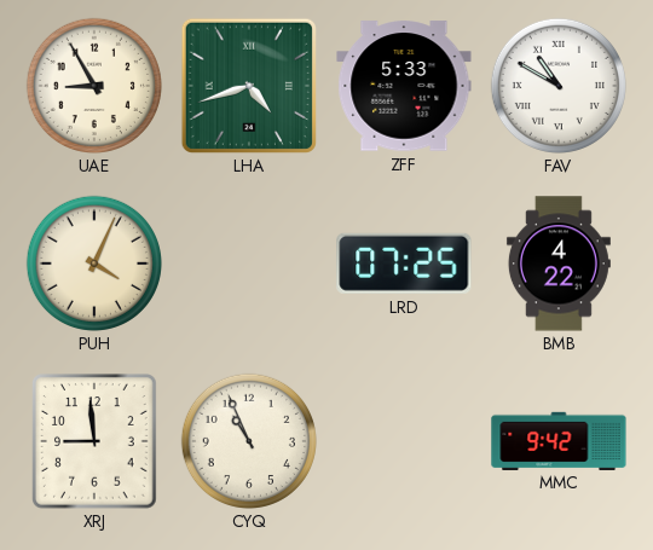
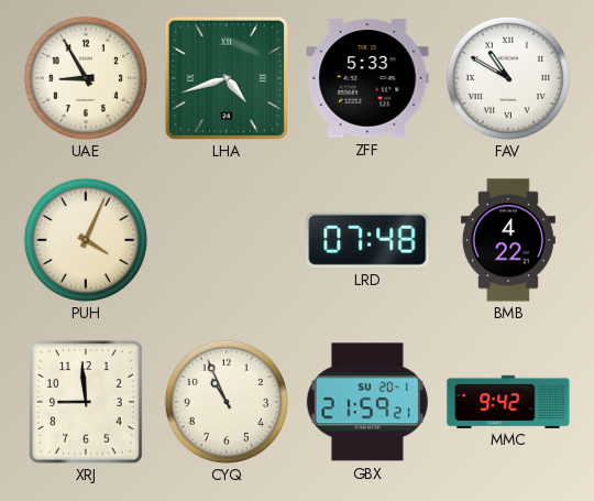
LRD: 07:25 -> 07:48
GBX: none -> 21:59
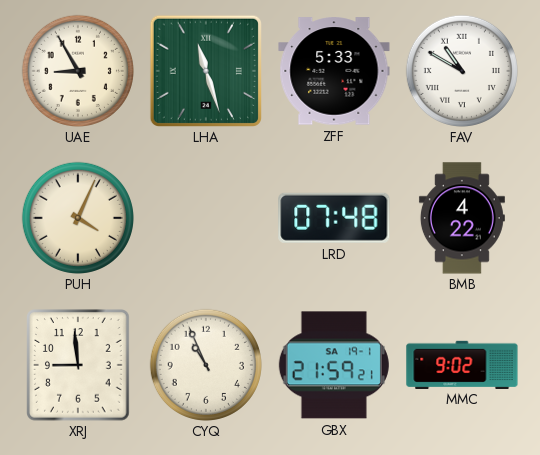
LHA: 4:42 -> 11:27
GBX date: SU 20-1 -> SA 19-1
MMC: 9:42 -> 9:02
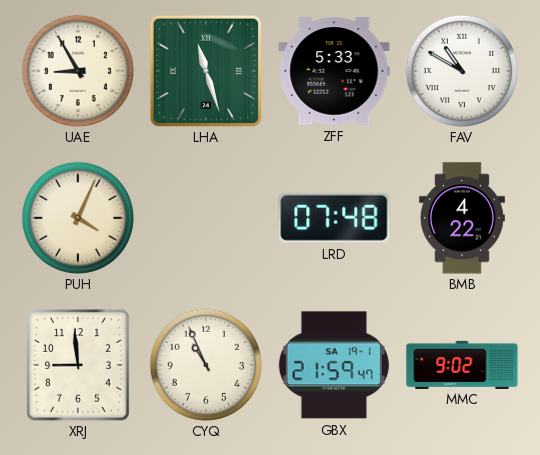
GBX: 21:59:21 -> 21:59:47
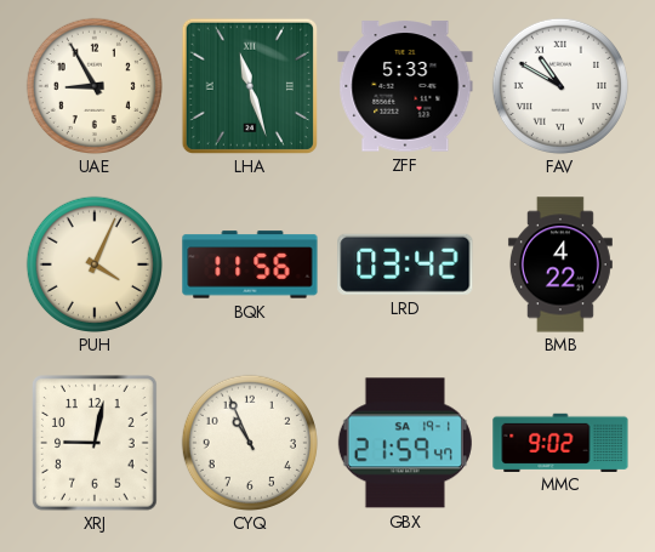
BQK: none -> 11:56
LRD: 07:48 -> 03:42
XRJ: 8:59 -> 9:02
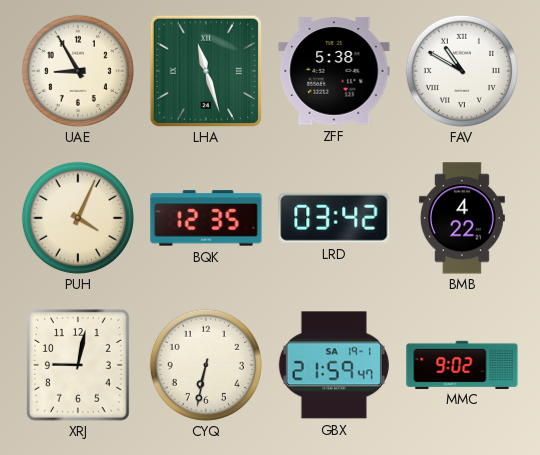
ZFF: 5:33 -> 5:38
BQK: 11:56 -> 12:35
CYQ: 10:56 -> 6:32
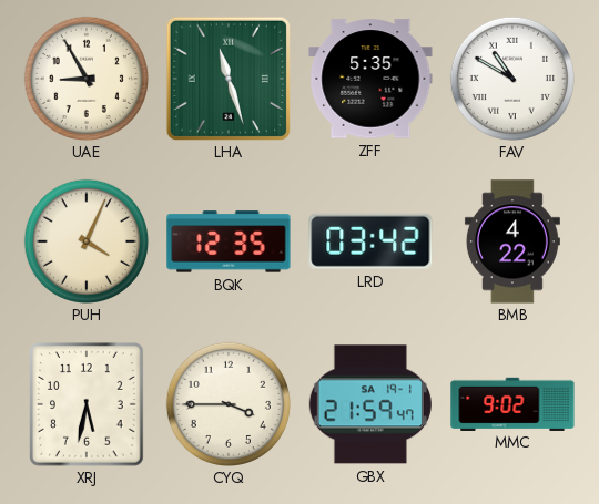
ZFF: 5:38 -> 5:35
XRJ: 9:02 -> 5:32
CYQ: 6:32 -> 3:45
